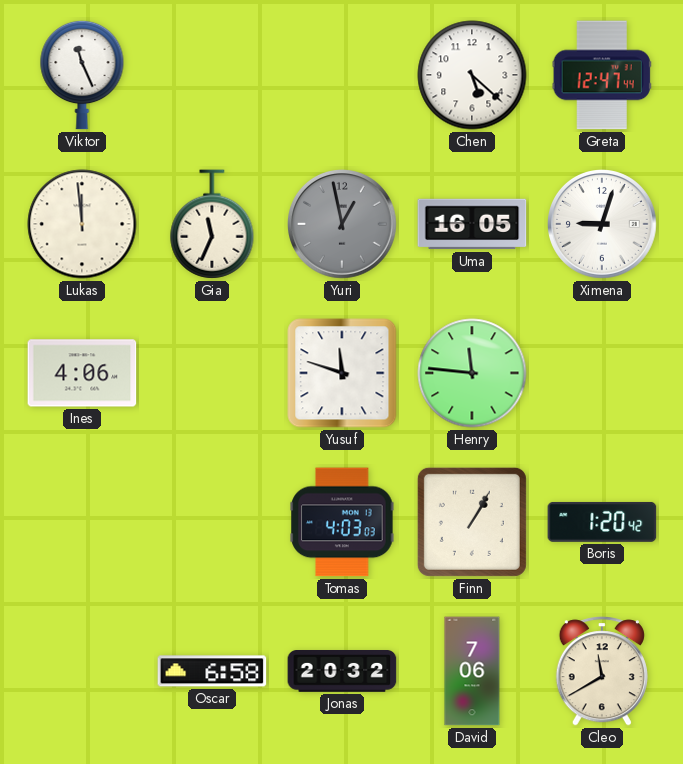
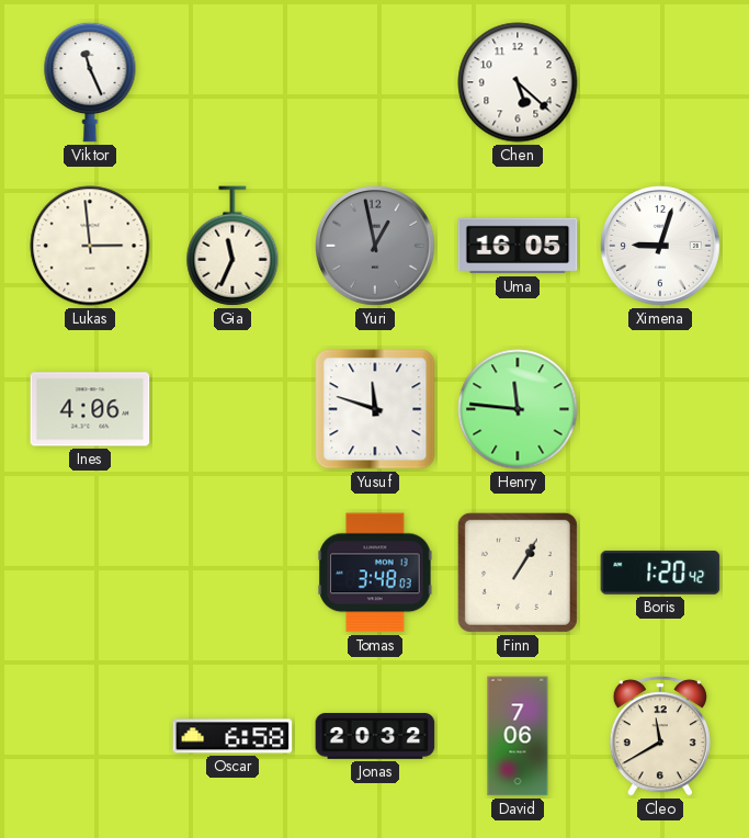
Greta: 12:47 -> none
Lukas: 11:59 -> 2:59
Tomas: 4:03 -> 3:48
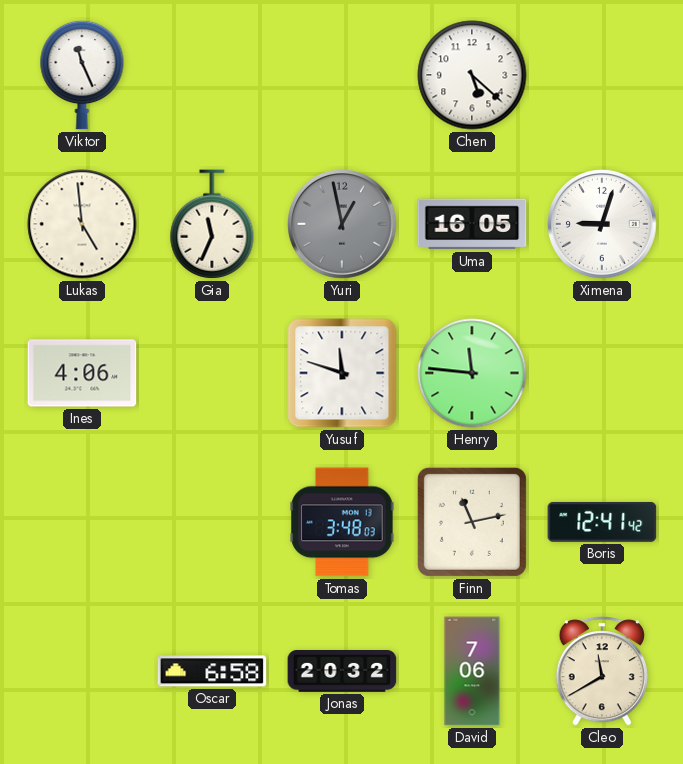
Lukas: 2:59 -> 4:59
Finn: 1:05 -> 11:13
Boris: 1:20 -> 12:41
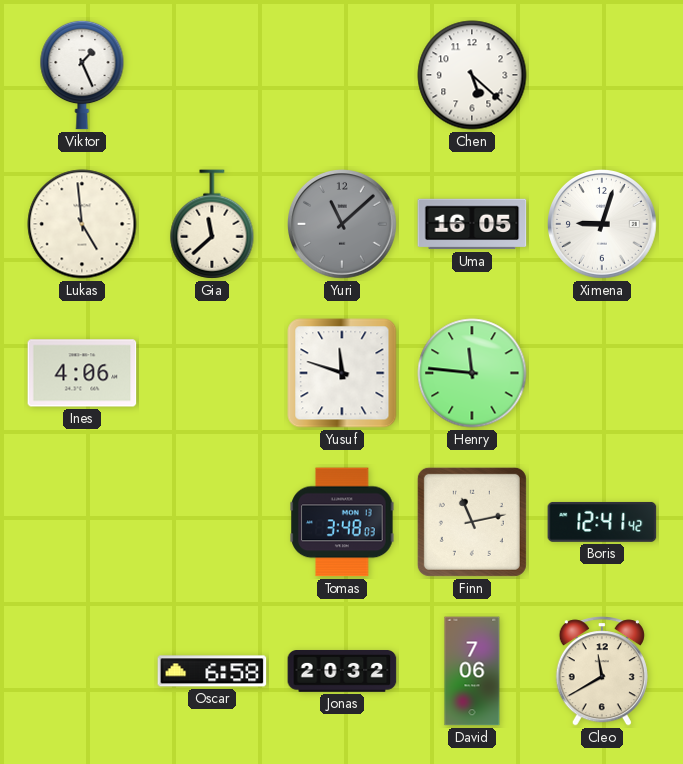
Viktor: 11:26 -> 1:26
Gia: 11:34 -> 11:38
Yuri: 12:58 -> 11:08
